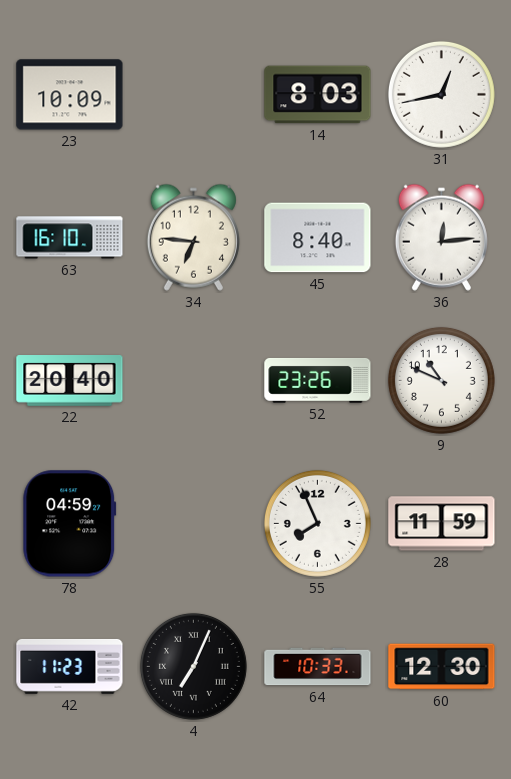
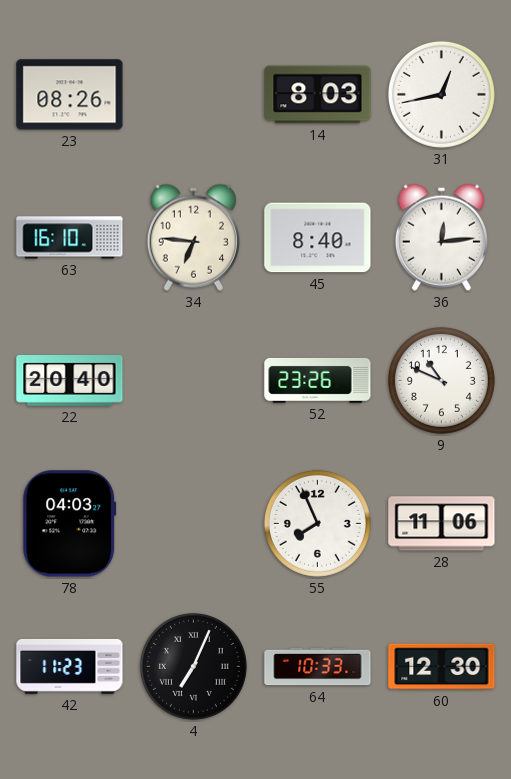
23: 10:09 -> 08:26
78: 04:59 -> 04:03
28: 11:59 -> 11:06
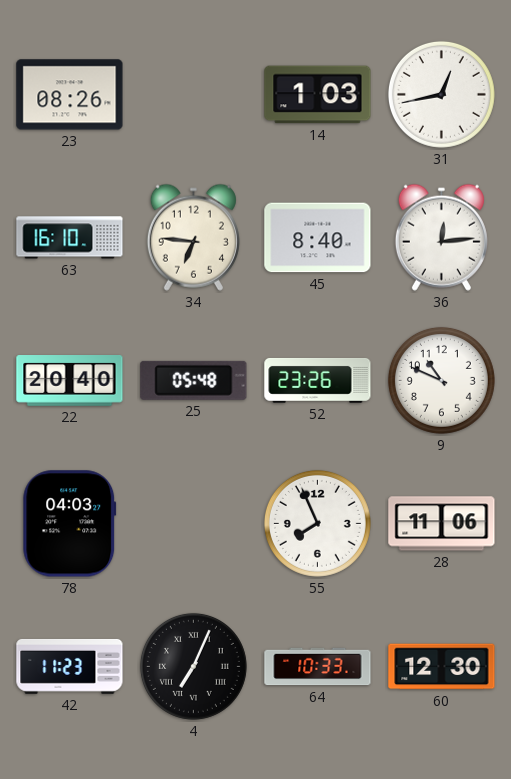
14: 8:03 -> 1:03
25: none -> 05:48
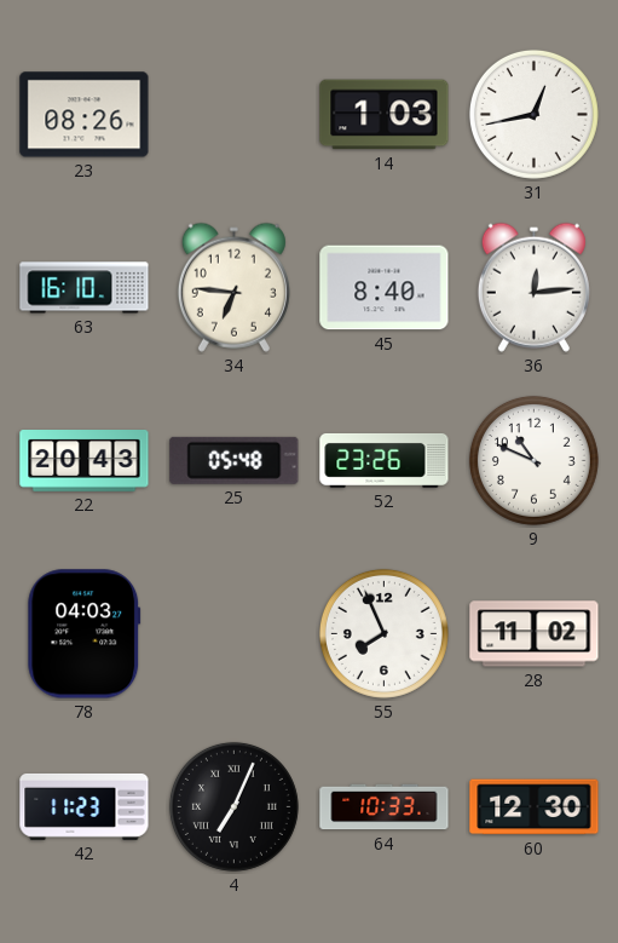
22: 20:40 -> 20:43
28: 11:06 -> 11:02
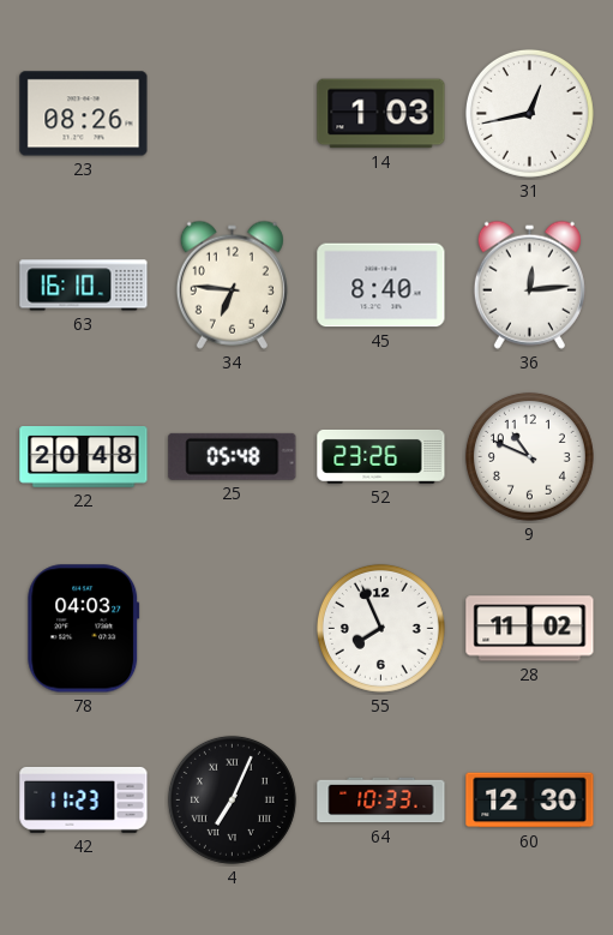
22: 20:43 -> 20:48
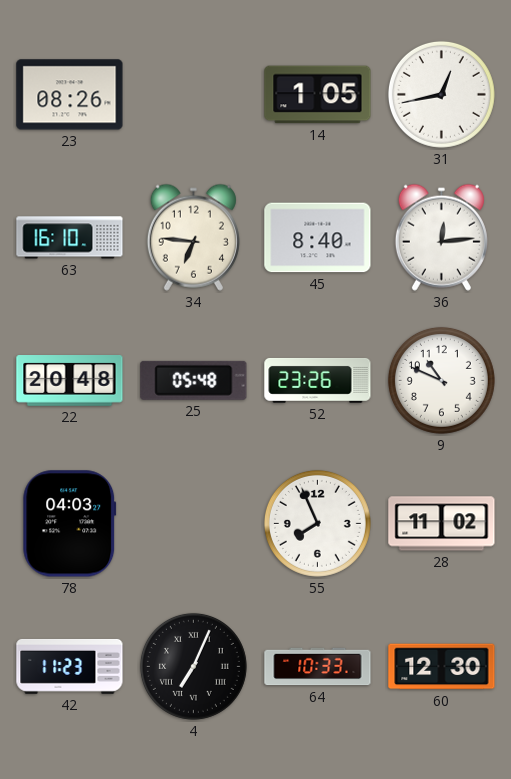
14: 1:03 -> 1:05
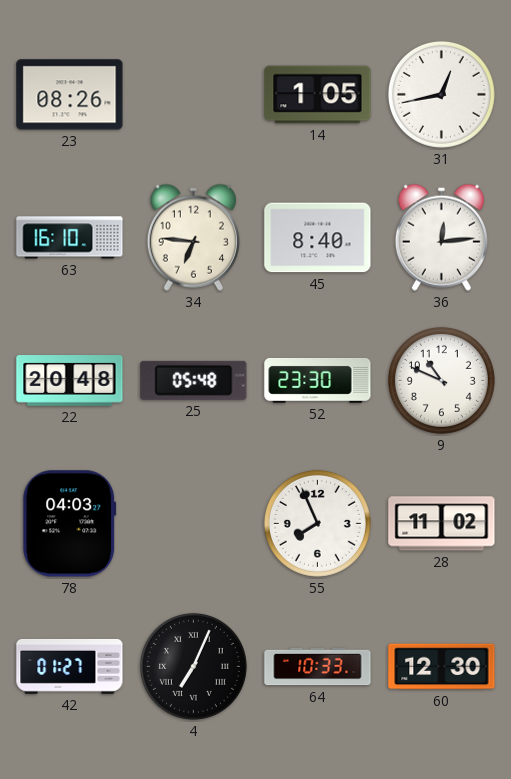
52: 23:26 -> 23:30
42: 11:23 -> 01:27
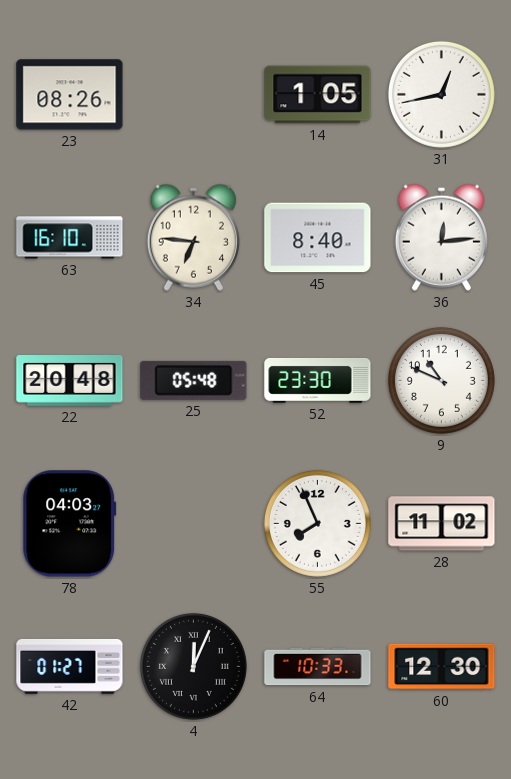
4: 7:04 -> 12:04
